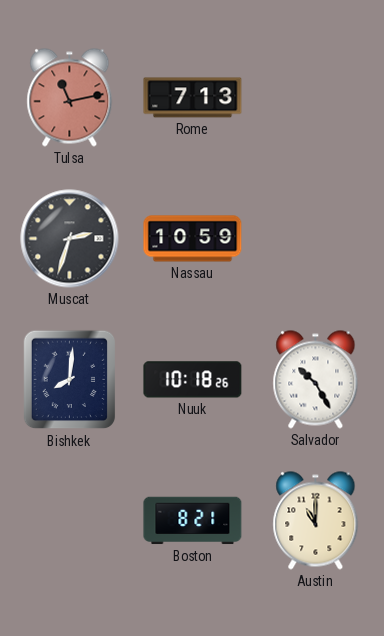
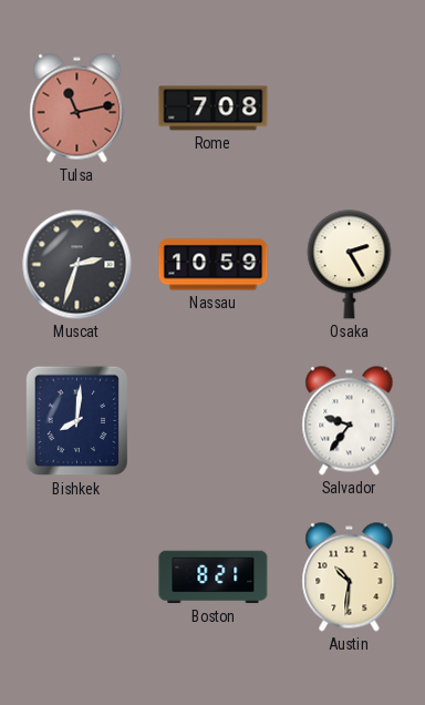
Rome: 7:13 -> 7:08
Osaka: none -> 2:25
Nuuk: 10:18 -> none
Salvador: 10:25 -> 9:36
Austin: 11:00 -> 10:31
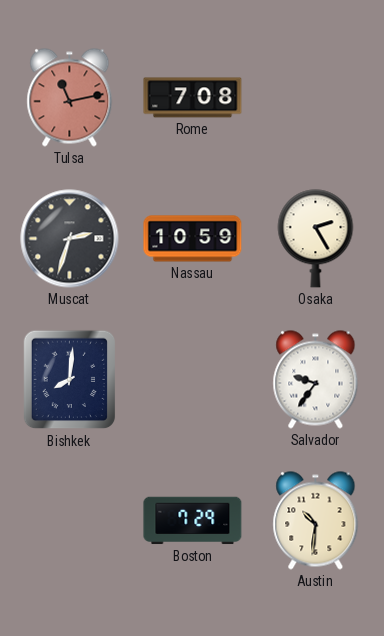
Boston: 8:21 -> 7:29
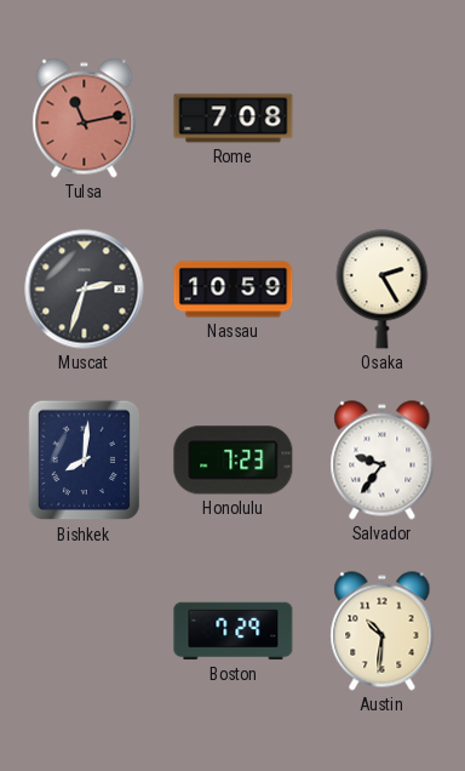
Honolulu: none -> 7:23
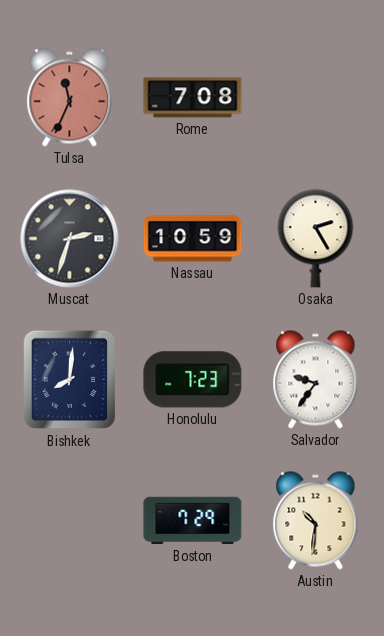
Tulsa: 11:13 -> 11:34
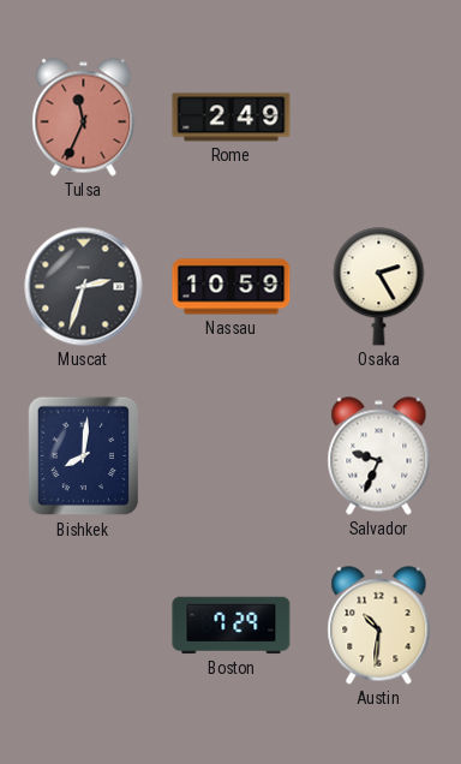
Rome: 7:08 -> 2:49
Honolulu: 7:23 -> none
Salvador: 9:36 -> 9:34
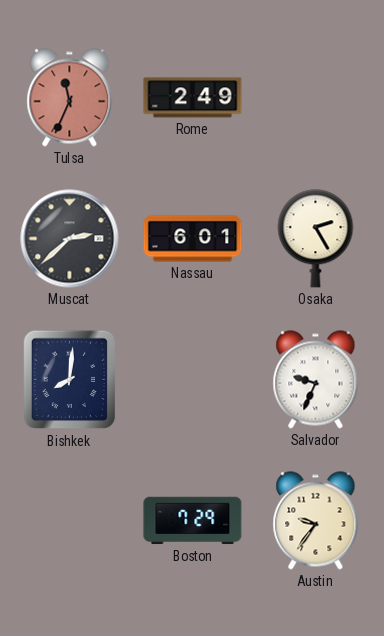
Muscat: 2:33 -> 2:38
Nassau: 10:59 -> 6:01
Austin: 10:31 -> 9:36
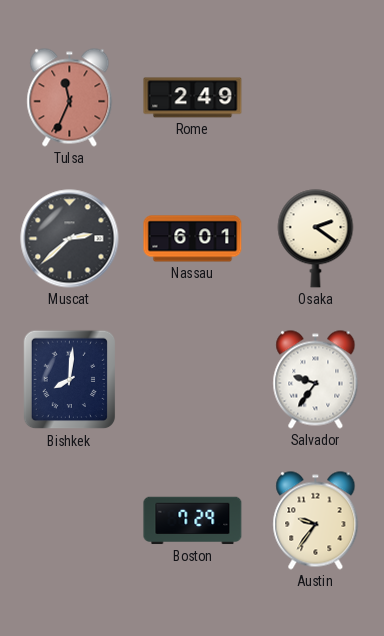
Osaka: 2:25 -> 2:21
Salvador: 9:34 -> 9:36
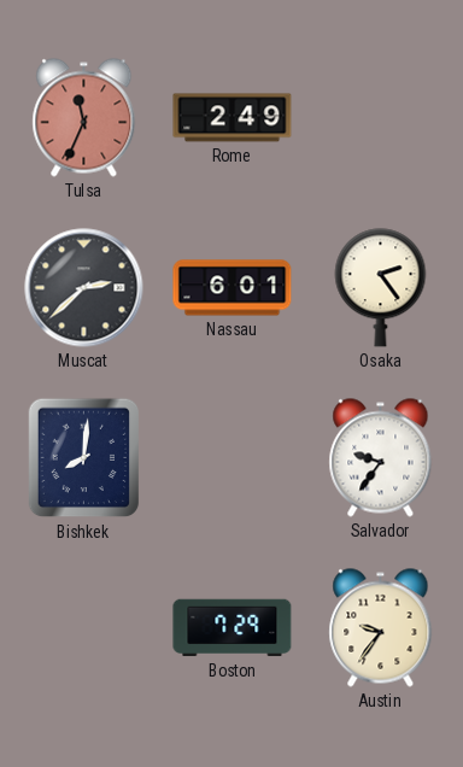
Osaka: 2:21 -> 2:24
